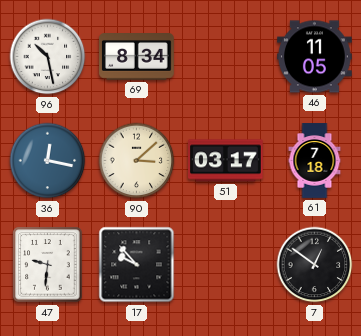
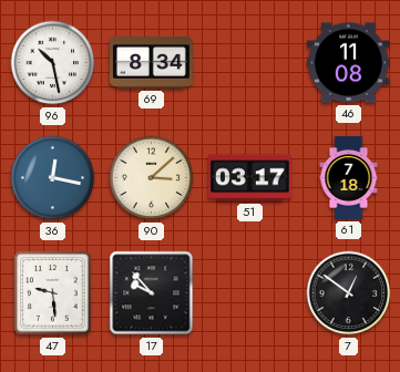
46: 11:05 -> 11:08
47: 9:31 -> 9:29
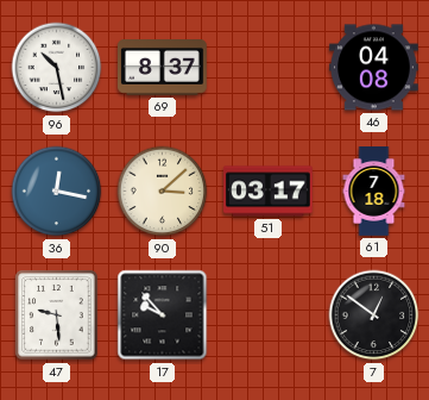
69: 8:34 -> 8:37
46: 11:08 -> 04:08
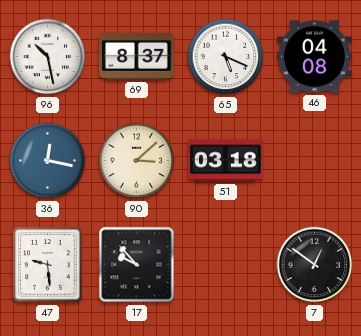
65: none -> 5:19
51: 03:17 -> 03:18
61: 7:18 -> none
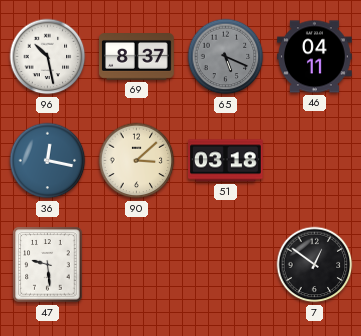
65 dial: white -> grey
46: 04:08 -> 04:11
17: 9:53 -> none
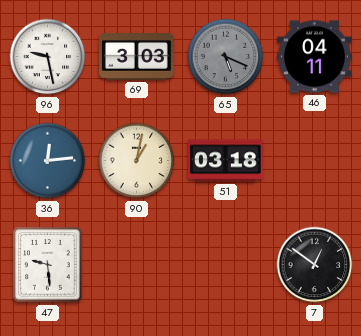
96: 10:28 -> 9:28
69: 8:37 -> 3:03
36: 12:17 -> 12:14
90: 3:08 -> 1:02
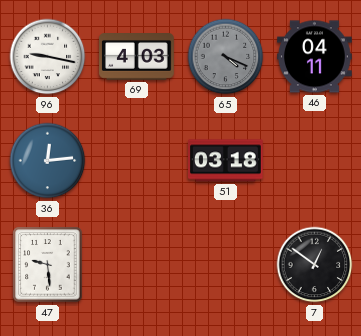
96: 9:28 -> 9:17
69: 3:03 -> 4:03
65: 5:19 -> 4:19
90: 1:02 -> none
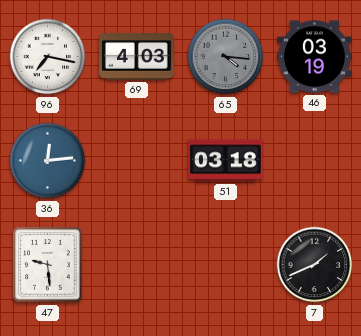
96: 9:17 -> 7:17
65: 4:19 -> 4:16
46: 04:11 -> 03:19
7: 12:51 -> 1:41
